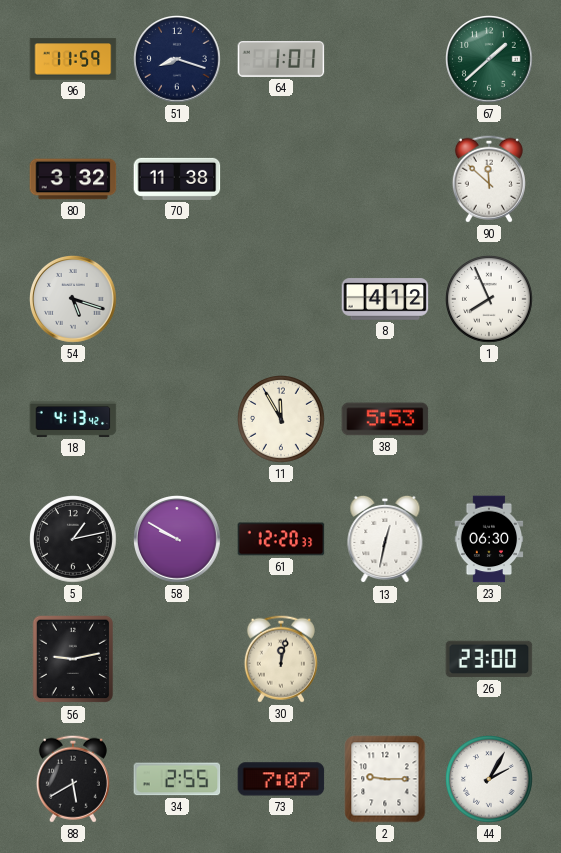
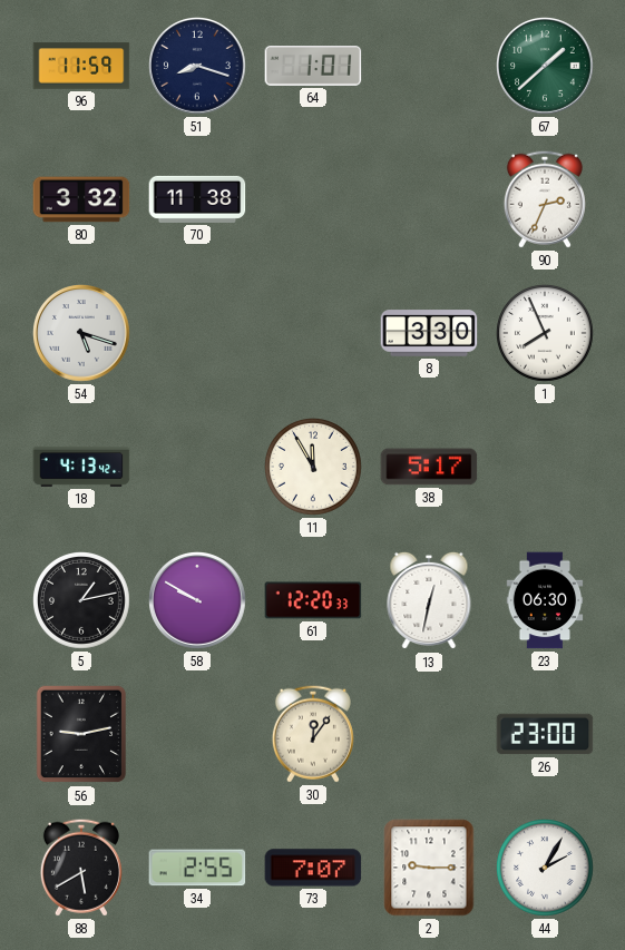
90: 11:52 -> 2:34
8: 4:12 -> 3:30
38: 5:53 -> 5:17
30: 12:02 -> 12:06
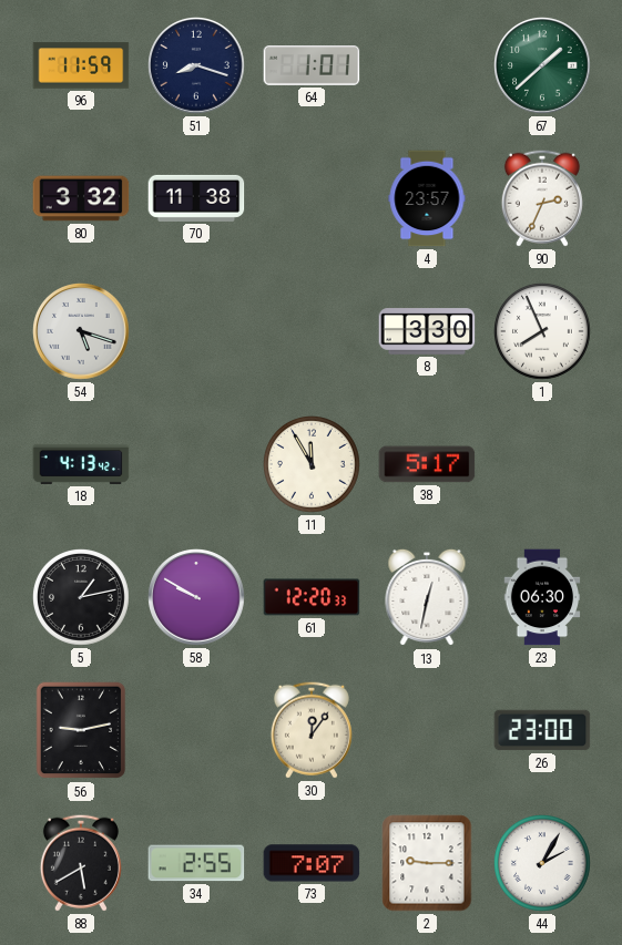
4: none -> 23:57
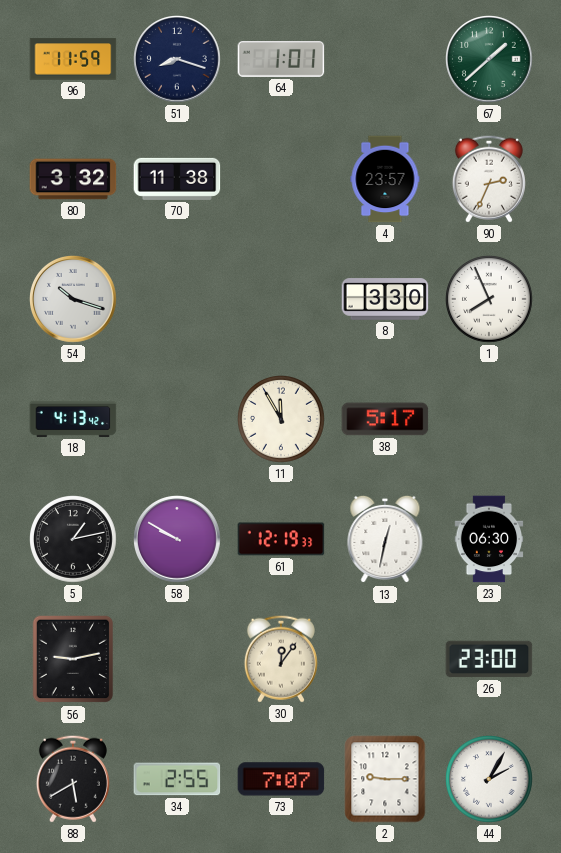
54: 5:18 -> 10:18
61: 12:20 -> 12:19
